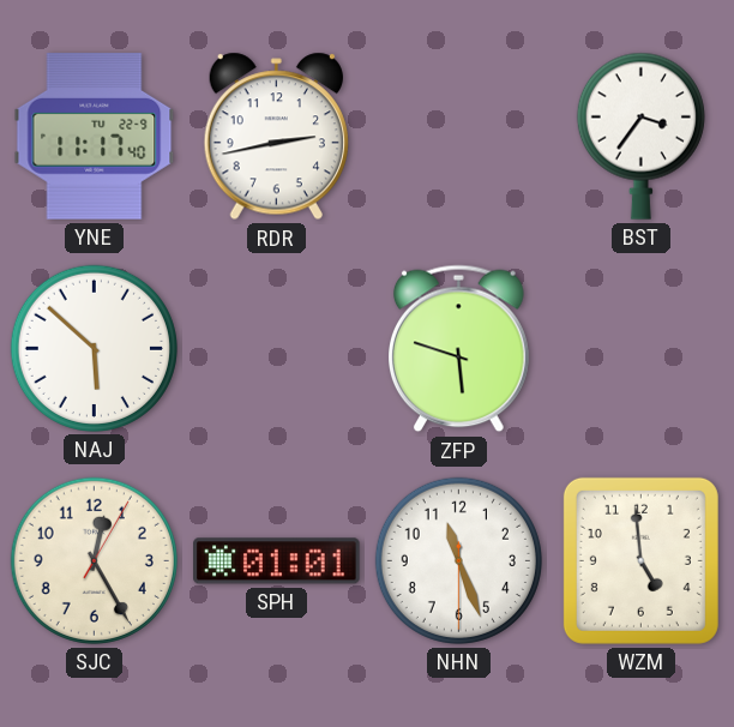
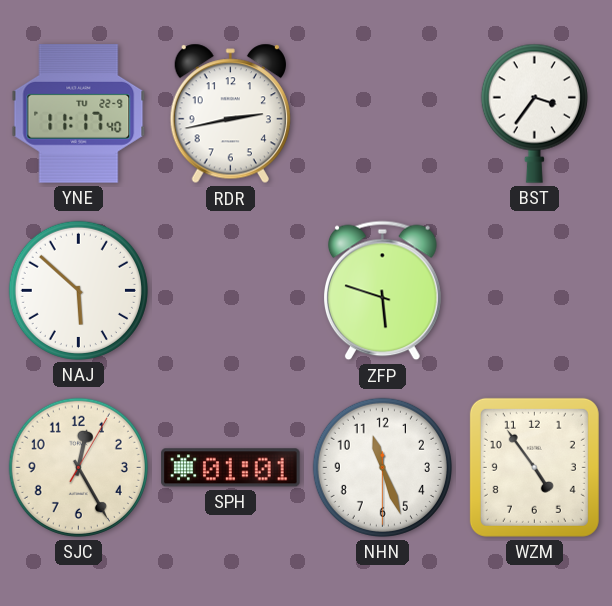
WZM: 4:59 -> 4:54
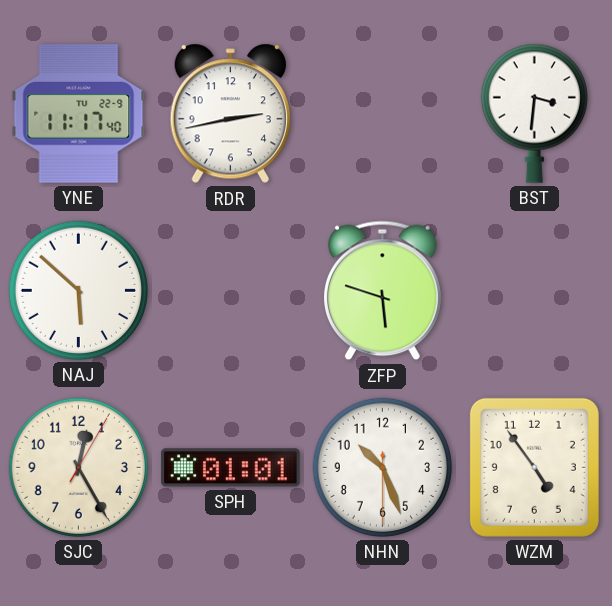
BST: 3:36 -> 3:31
NHN: 11:26 -> 10:26
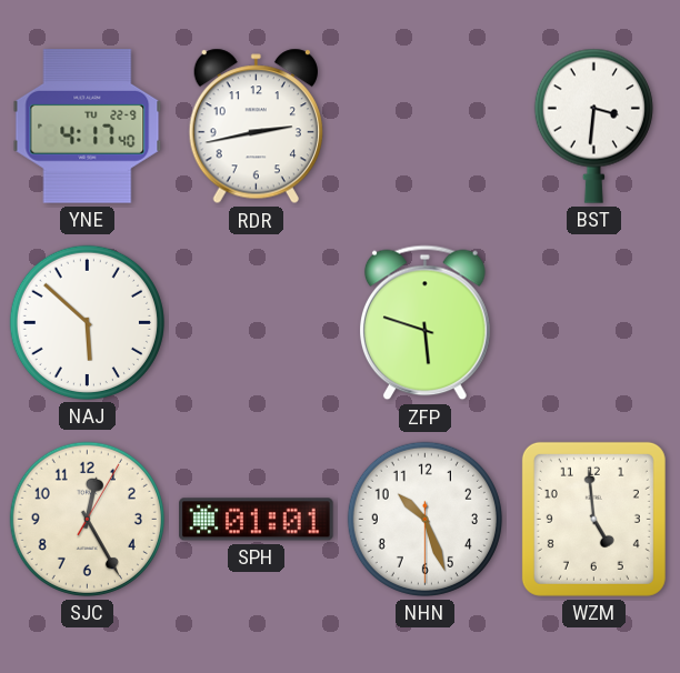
YNE: 11:17 -> 4:17
WZM: 4:54 -> 4:59
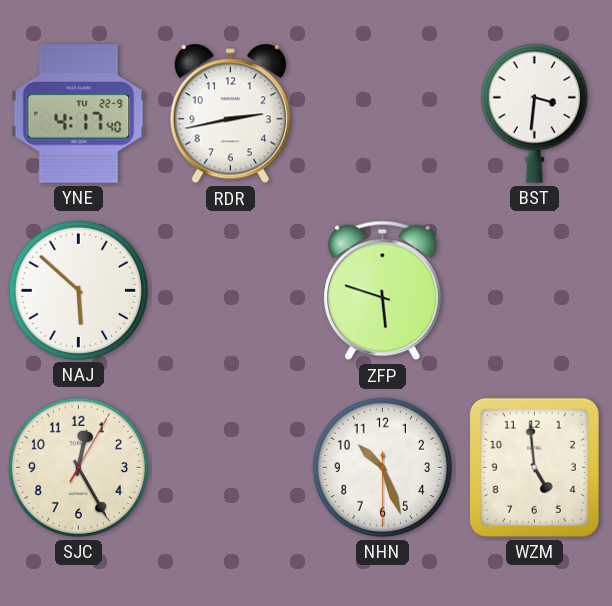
SPH: 01:01 -> none
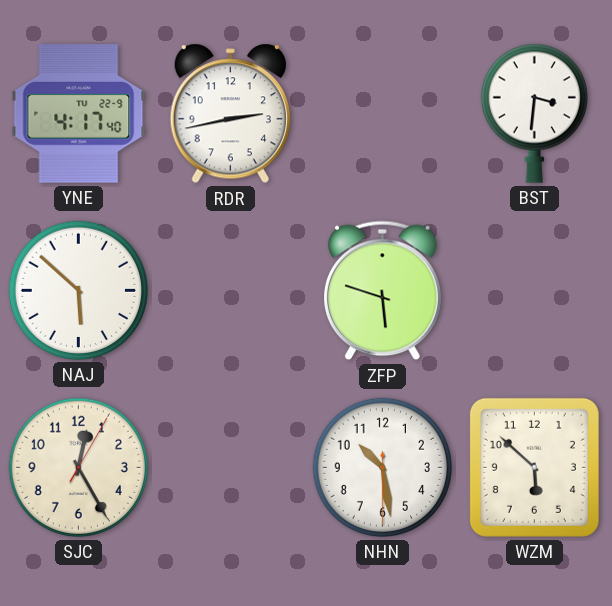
NHN: 10:26 -> 10:28
WZM: 4:59 -> 5:52
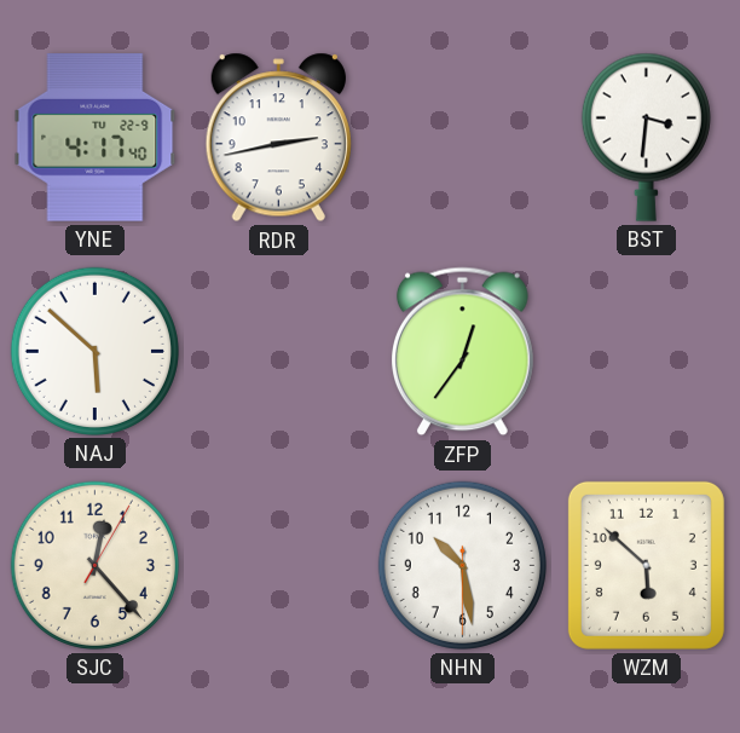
ZFP: 5:48 -> 12:36
SJC: 12:25 -> 12:23
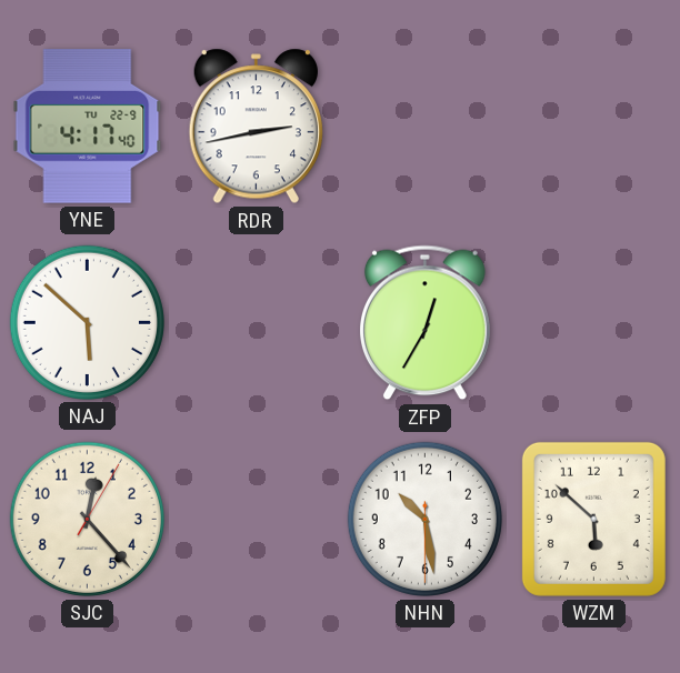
BST: 3:31 -> none
ZFP: 12:36 -> 12:35
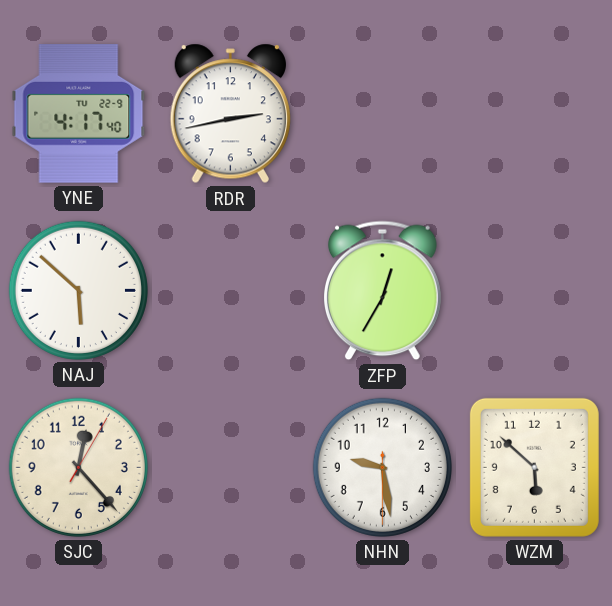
NHN: 10:28 -> 9:28
